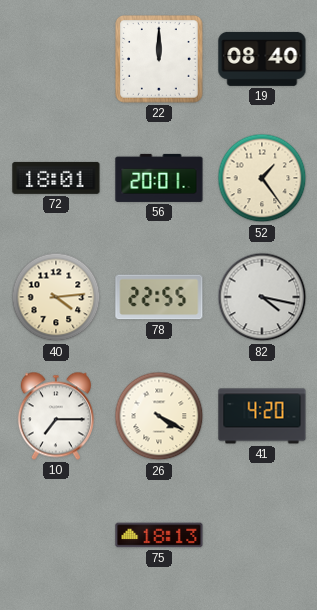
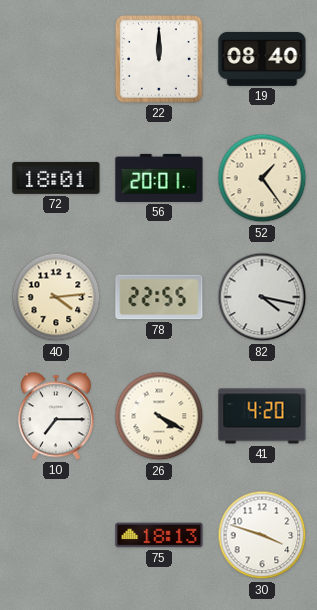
30: none -> 3:48
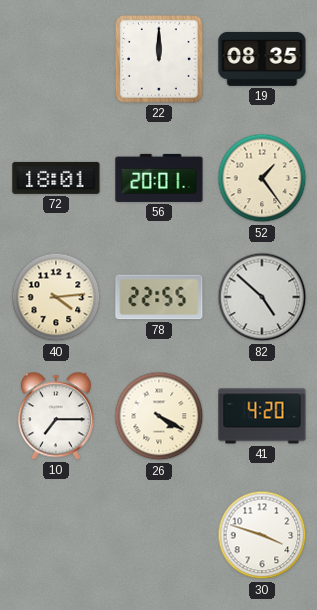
19: 08:40 -> 08:35
82: 4:17 -> 4:52
75: 18:13 -> none
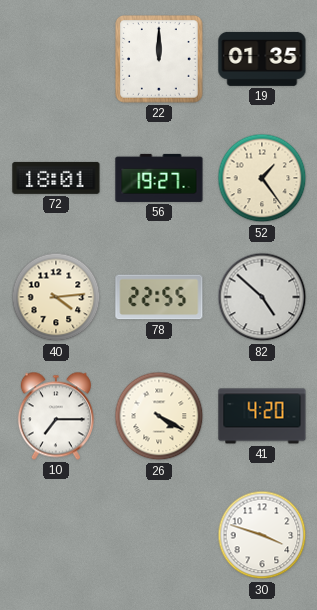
19: 08:35 -> 01:35
56: 20:01 -> 19:27
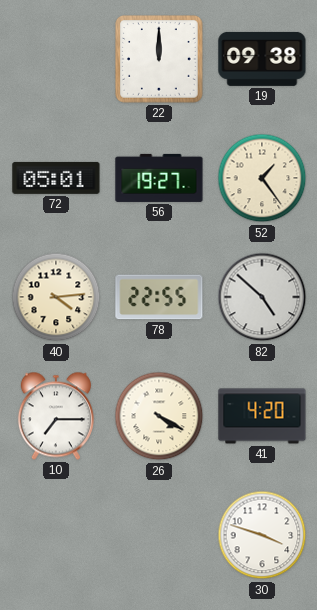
19: 01:35 -> 09:38
72: 18:01 -> 05:01
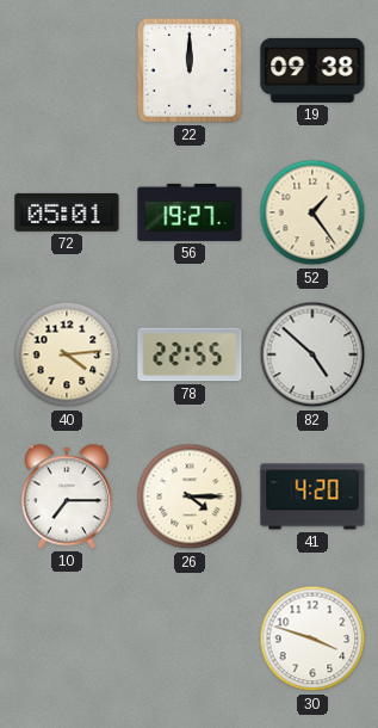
26: 4:20 -> 4:15
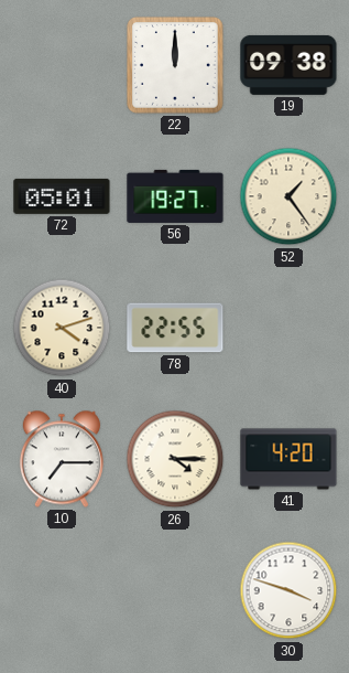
40: 4:14 -> 4:12
82: 4:52 -> none
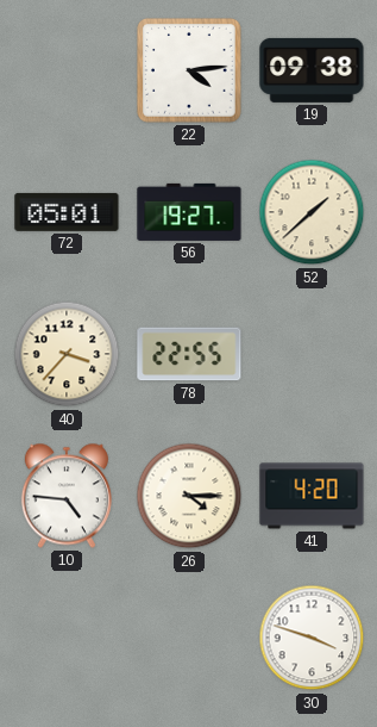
22: 12:00 -> 4:14
52: 1:24 -> 1:38
40: 4:12 -> 3:37
10: 7:15 -> 4:46
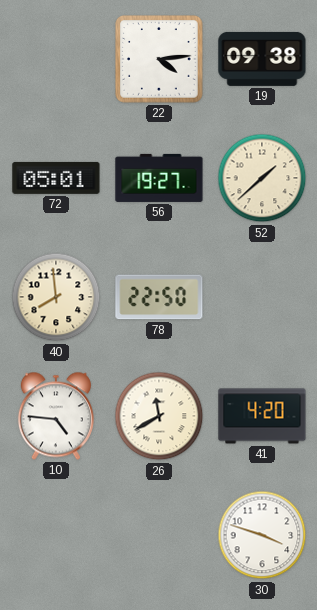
40: 3:37 -> 7:59
78: 22:55 -> 22:50
26: 4:15 -> 11:40
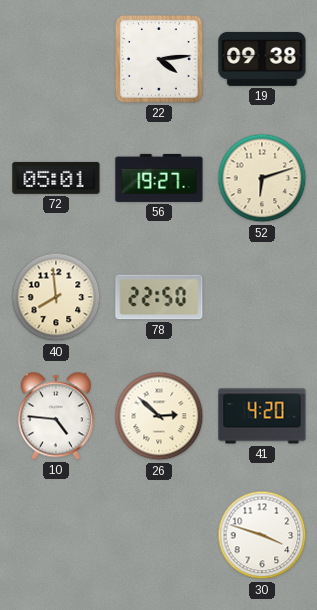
52: 1:38 -> 6:12
26: 11:40 -> 2:52
